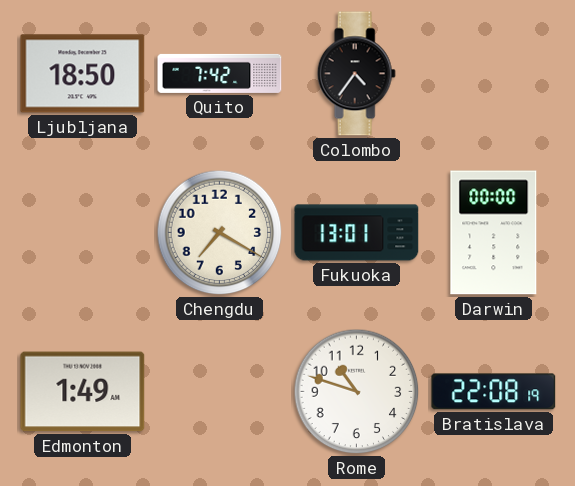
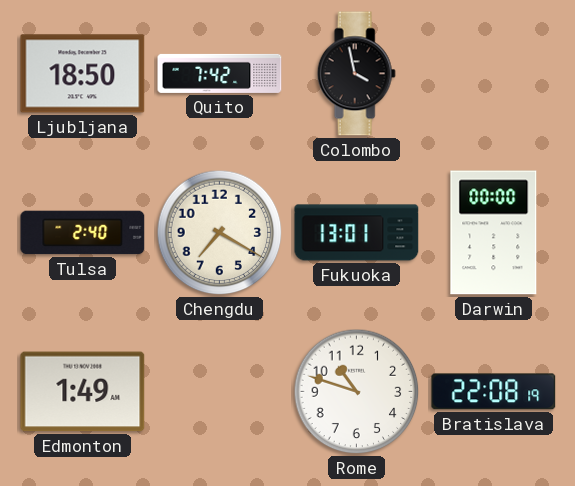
Colombo: 4:36 -> 3:58
Tulsa: none -> 2:40
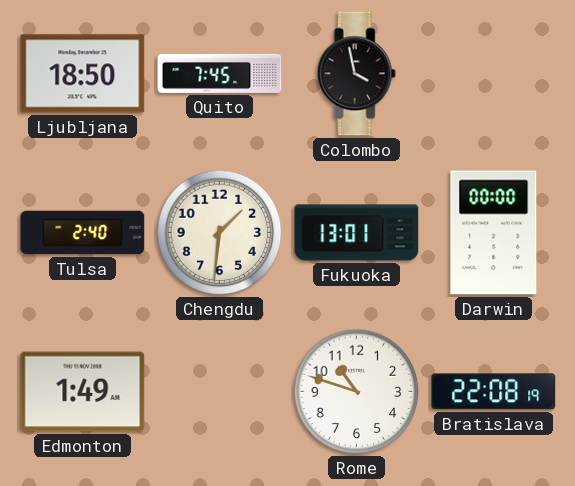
Quito: 7:42 -> 7:45
Chengdu: 7:20 -> 1:31
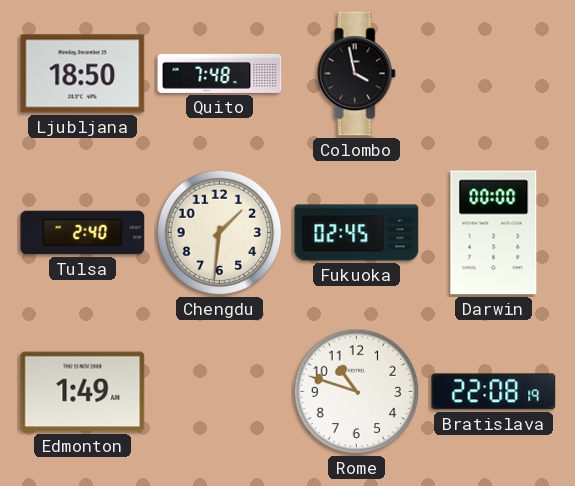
Quito: 7:45 -> 7:48
Fukuoka: 13:01 -> 02:45
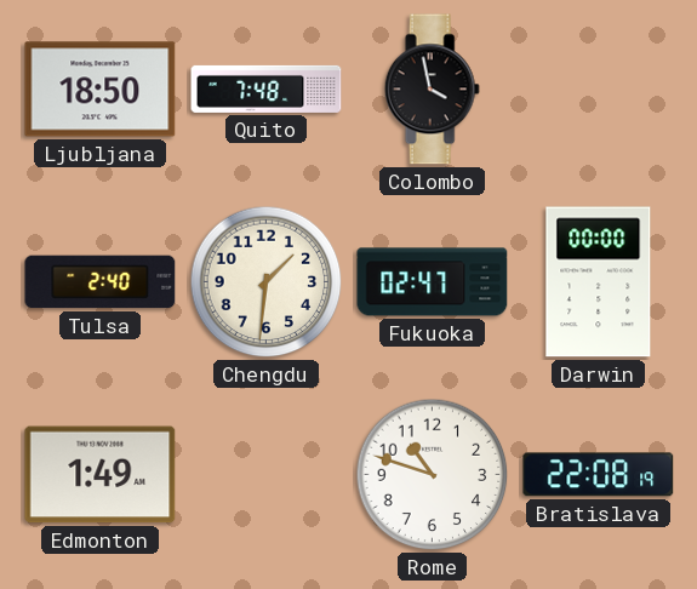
Fukuoka: 02:45 -> 02:47
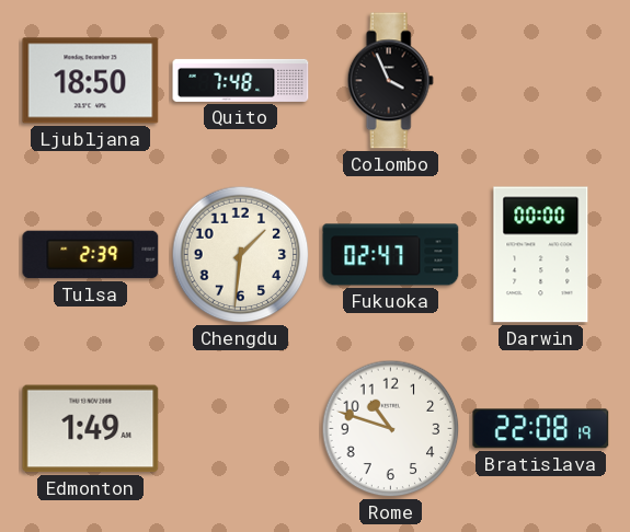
Colombo: 3:58 -> 3:56
Tulsa: 2:40 -> 2:39
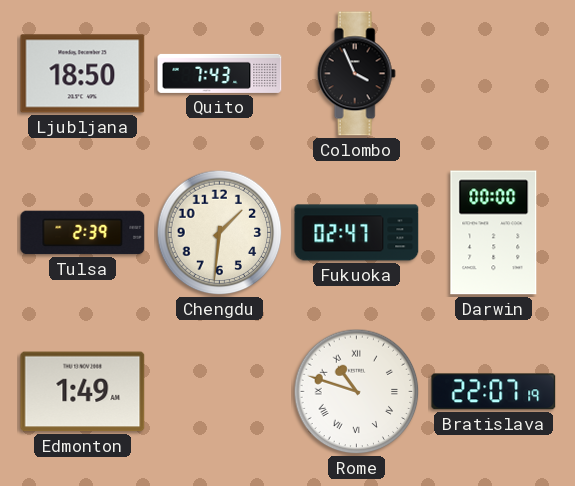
Quito: 7:48 -> 7:43
Rome numerals: Arabic -> Roman
Bratislava: 22:08 -> 22:07
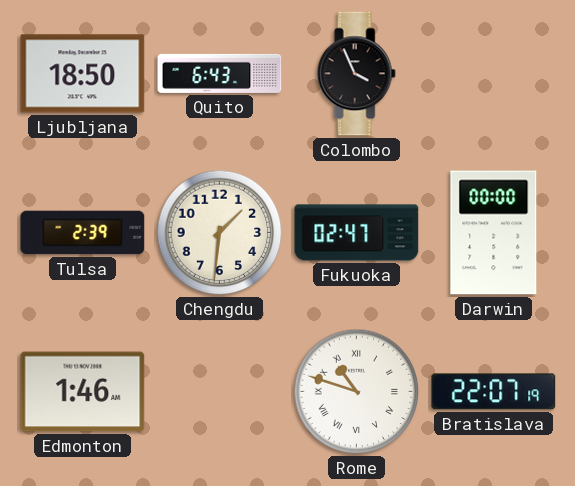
Quito: 7:43 -> 6:43
Edmonton: 1:49 -> 1:46
